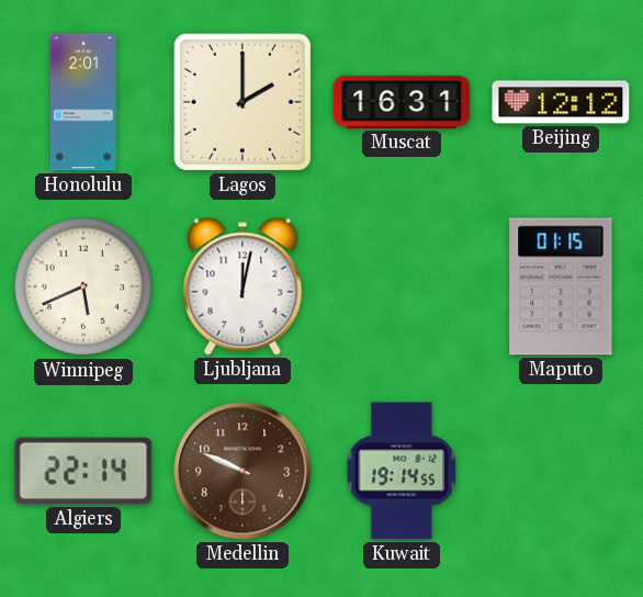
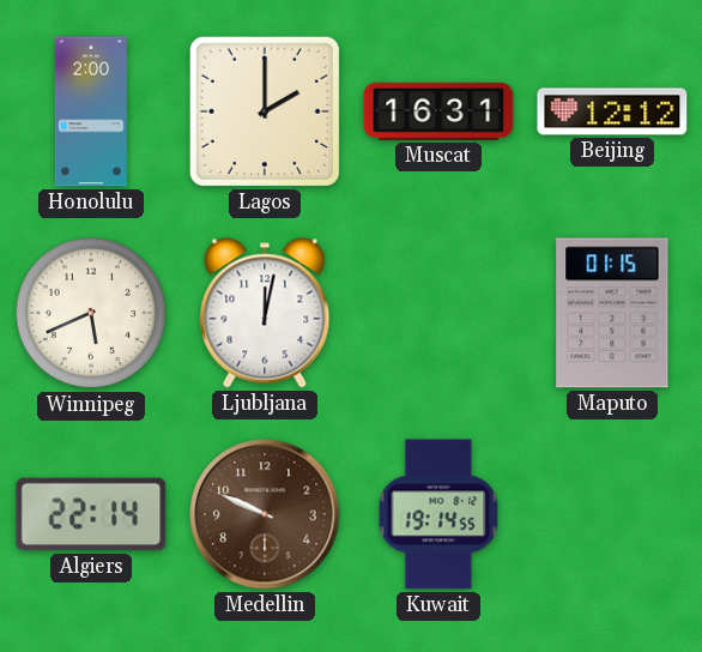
Honolulu: 2:01 -> 2:00
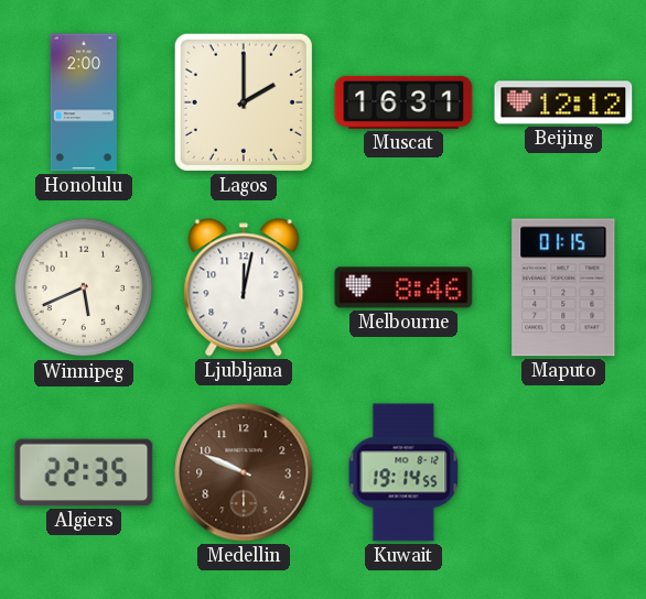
Melbourne: none -> 8:46
Algiers: 22:14 -> 22:35
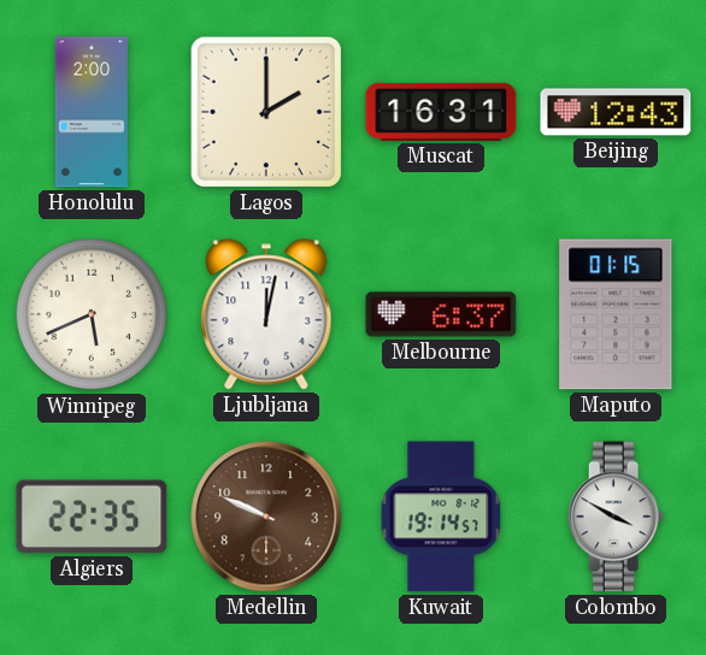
Beijing: 12:12 -> 12:43
Melbourne: 8:46 -> 6:37
Kuwait: 19:14:55 -> 19:14:57
Colombo: none -> 3:50
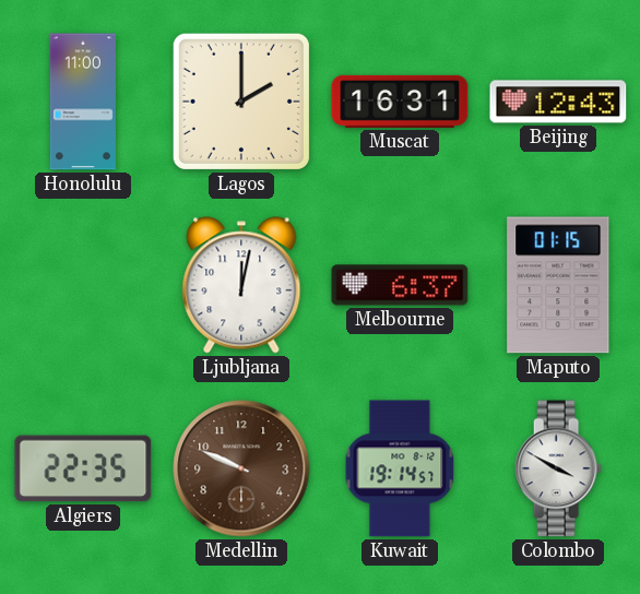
Honolulu: 2:00 -> 11:00
Winnipeg: 5:41 -> none
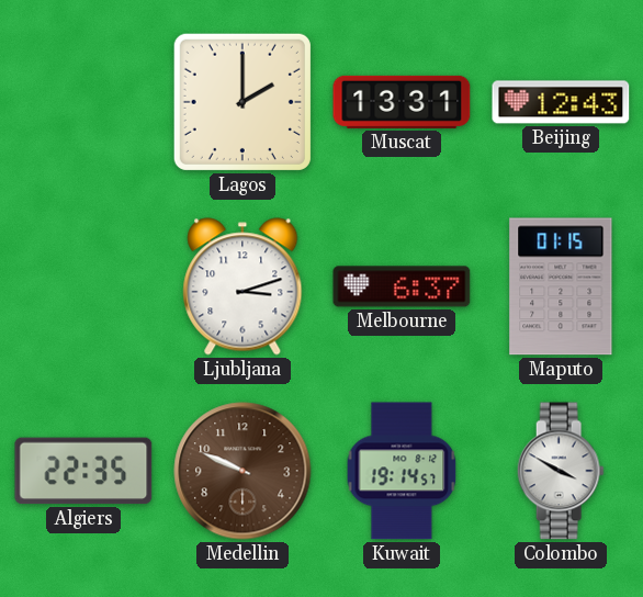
Honolulu: 11:00 -> none
Muscat: 16:31 -> 13:31
Ljubljana: 12:02 -> 3:12
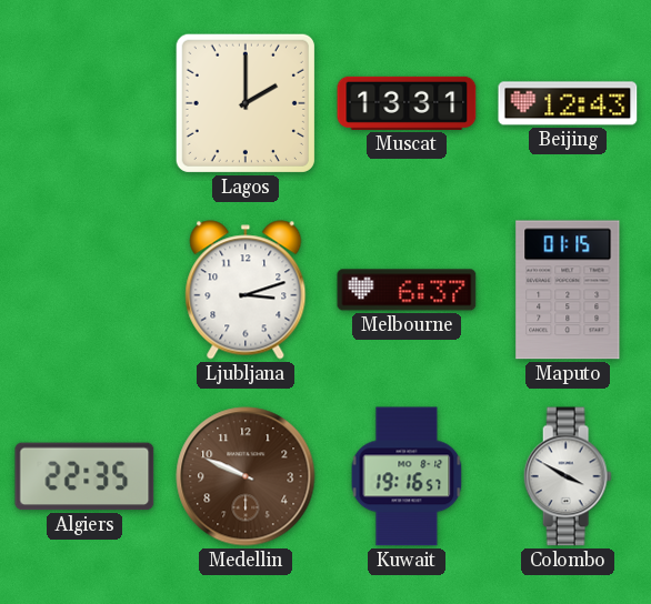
Kuwait: 19:14 -> 19:16
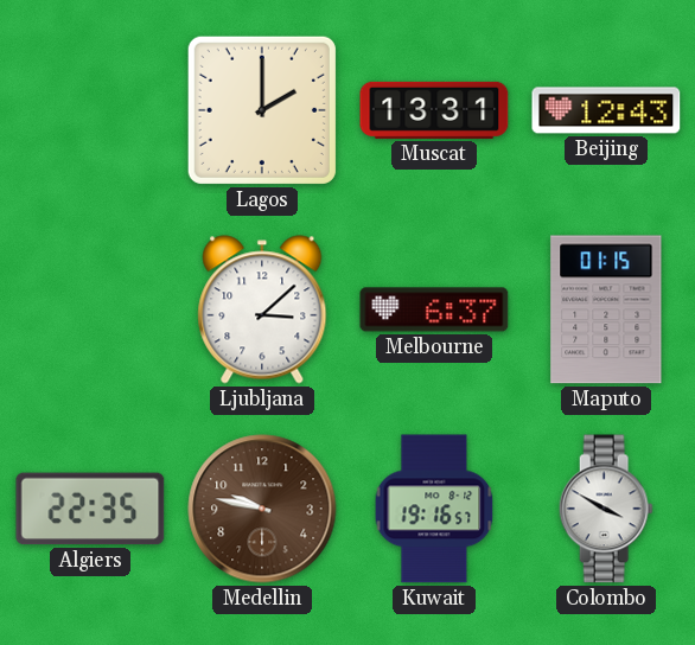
Ljubljana: 3:12 -> 3:08
Medellin: 9:49 -> 9:47
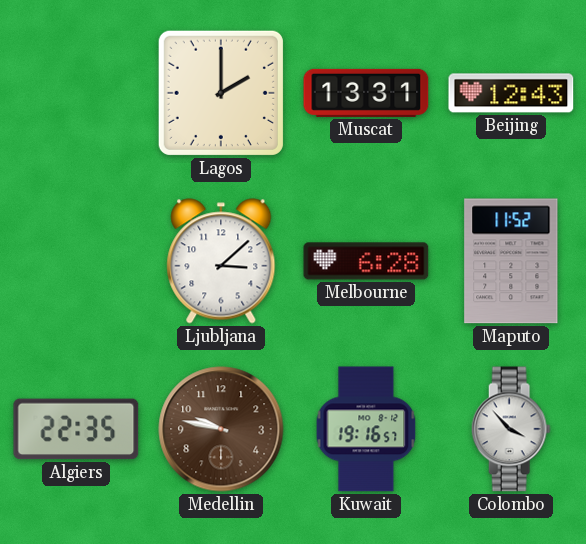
Melbourne: 6:37 -> 6:28
Maputo: 01:15 -> 11:52
Colombo: 3:50 -> 3:53
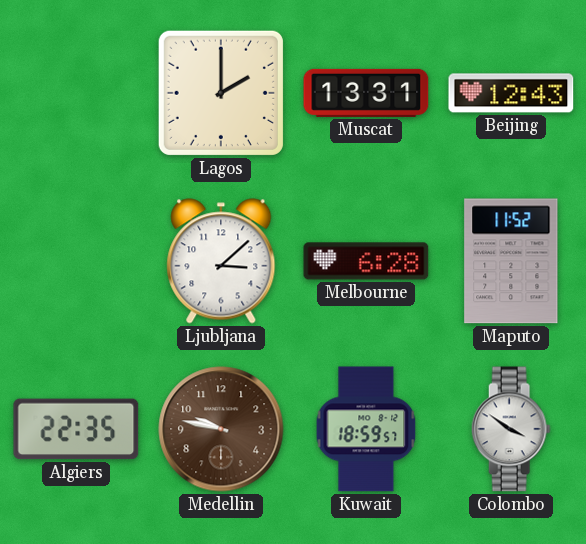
Kuwait: 19:16 -> 18:59
Colombo: 3:53 -> 3:51
